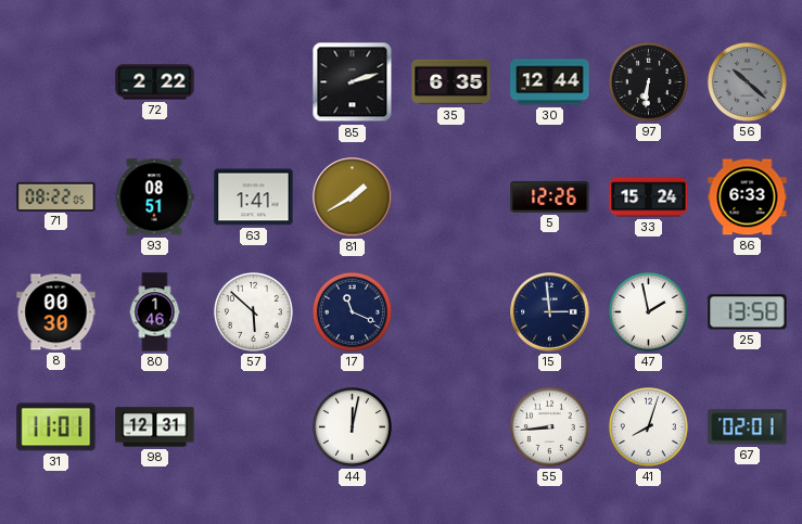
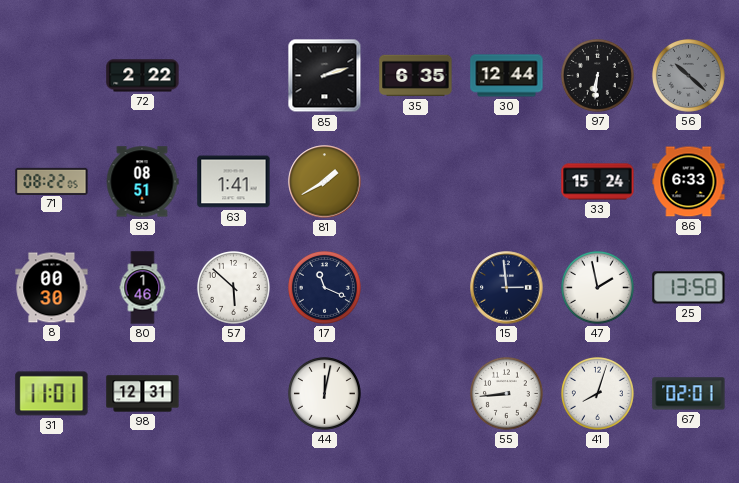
5: 12:26 -> none
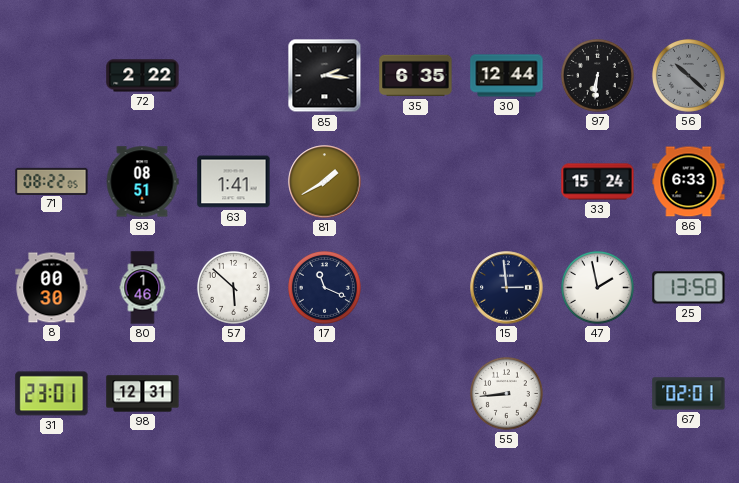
85: 2:12 -> 2:16
31: 11:01 -> 23:01
44: 12:02 -> none
41: 8:03 -> none
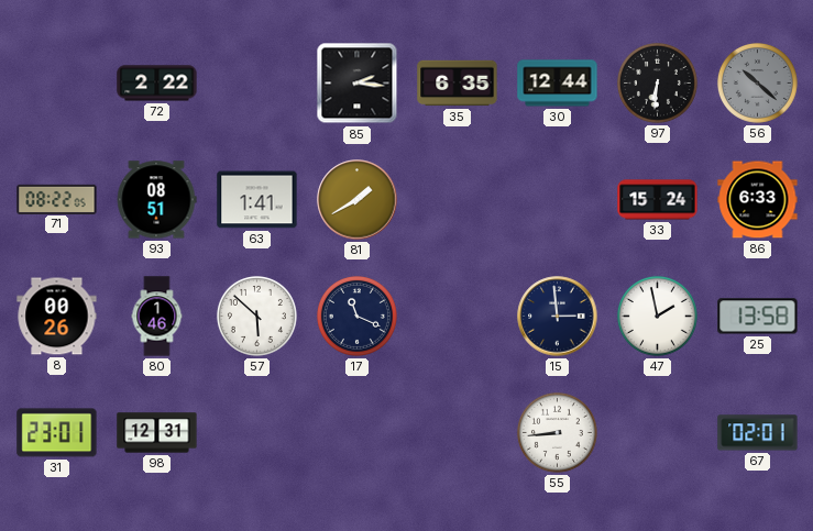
8: 00:30 -> 00:26
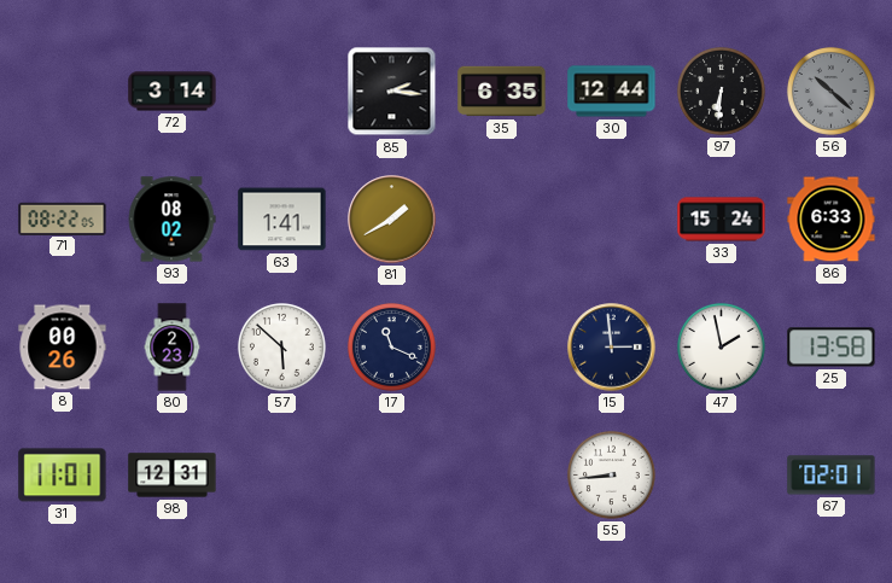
72: 2:22 -> 3:14
93: 08:51 -> 08:02
80: 1:46 -> 2:23
31: 23:01 -> 11:01
